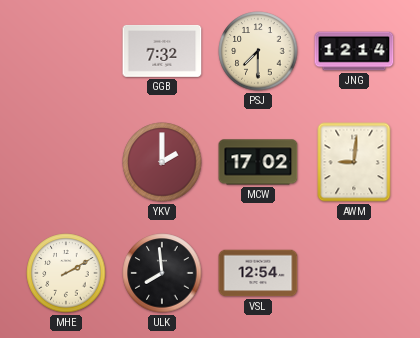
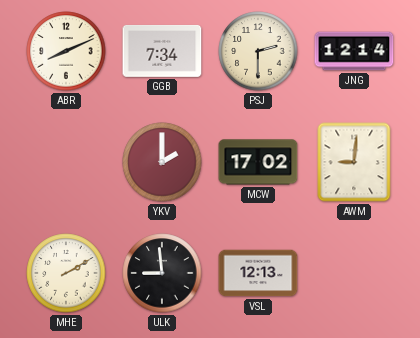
ABR: none -> 8:11
GGB: 7:32 -> 7:34
PSJ: 7:30 -> 2:30
ULK: 7:59 -> 8:59
VSL: 12:54 -> 12:13
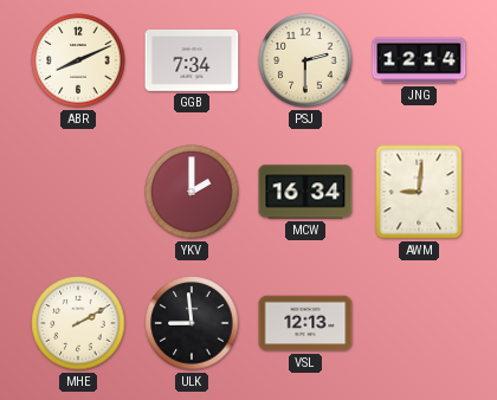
MCW: 17:02 -> 16:34
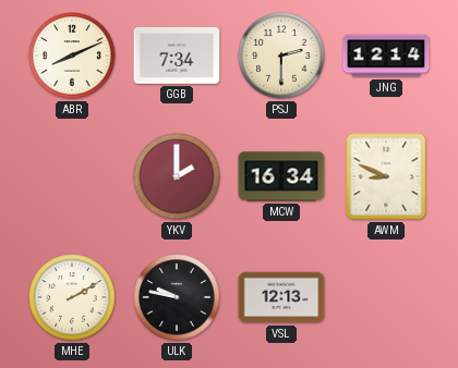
AWM: 9:01 -> 8:49
ULK: 8:59 -> 9:47
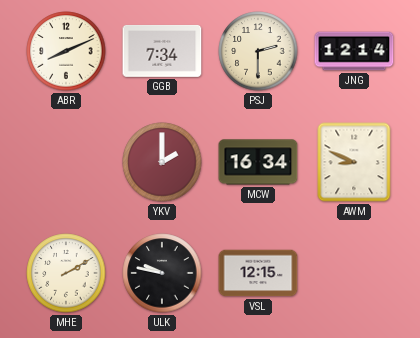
VSL: 12:13 -> 12:15
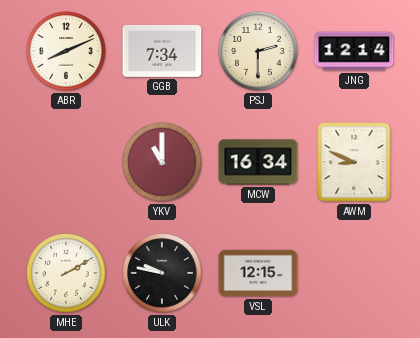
YKV: 2:00 -> 11:00
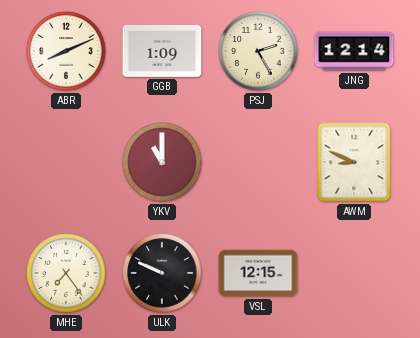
GGB: 7:34 -> 1:09
PSJ: 2:30 -> 2:25
MCW: 16:34 -> none
MHE: 2:10 -> 7:24
ULK: 9:47 -> 9:49
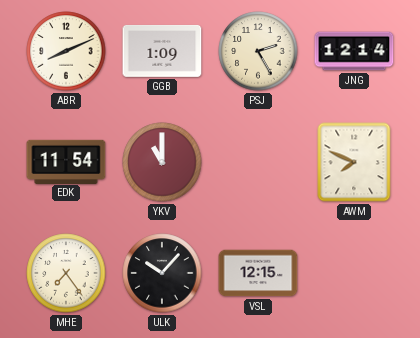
EDK: none -> 11:54
AWM: 8:49 -> 7:49
ULK: 9:49 -> 10:07
